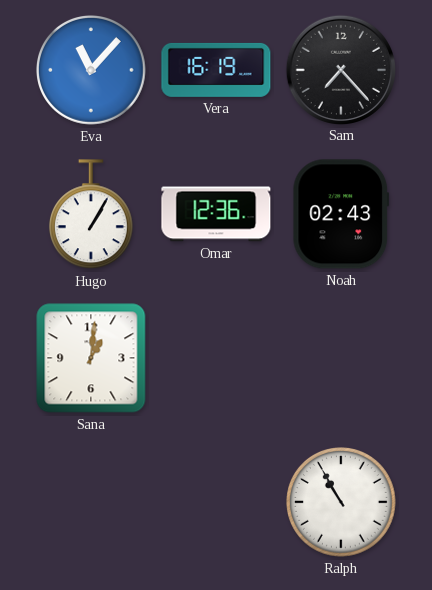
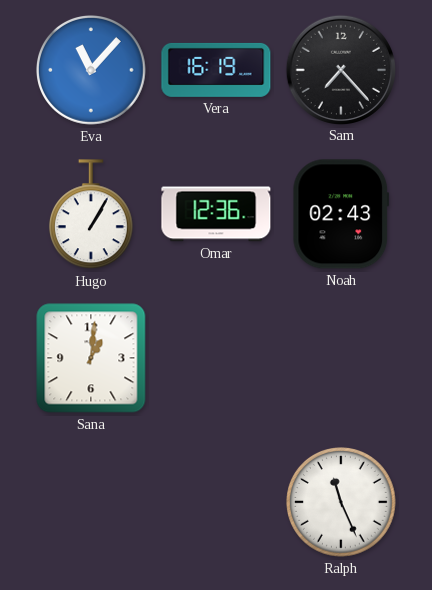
Ralph: 10:55 -> 11:26
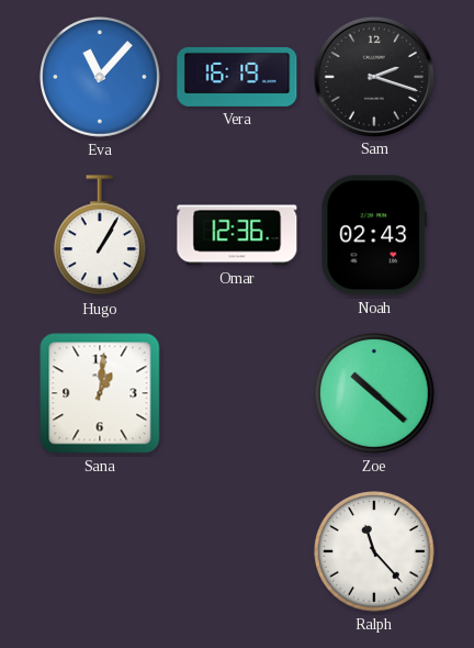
Sam: 7:23 -> 2:18
Zoe: none -> 10:22
Ralph: 11:26 -> 11:23
